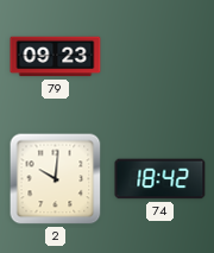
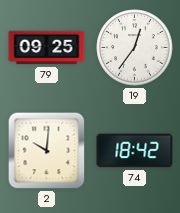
79: 09:23 -> 09:25
19: none -> 12:36
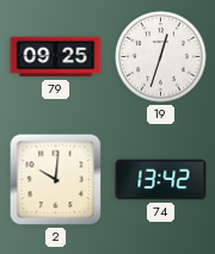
19: 12:36 -> 12:33
74: 18:42 -> 13:42
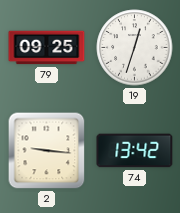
2: 10:01 -> 9:16
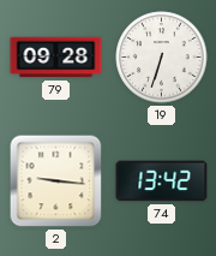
79: 09:25 -> 09:28
19: 12:33 -> 6:33
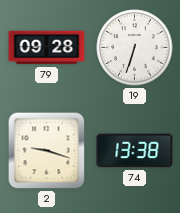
2: 9:16 -> 9:18
74: 13:42 -> 13:38
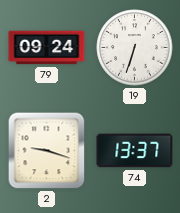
79: 09:28 -> 09:24
74: 13:38 -> 13:37
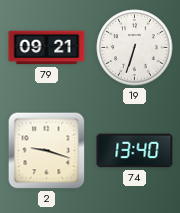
79: 09:24 -> 09:21
74: 13:37 -> 13:40
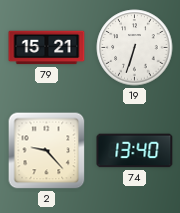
79: 09:21 -> 15:21
2: 9:18 -> 9:23
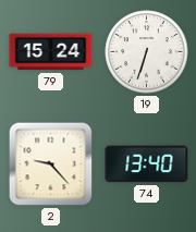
79: 15:21 -> 15:24
